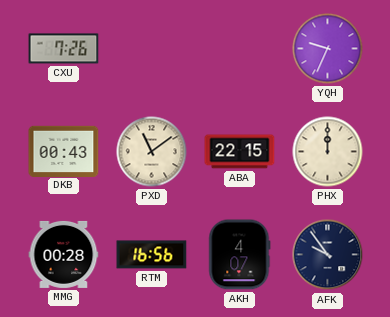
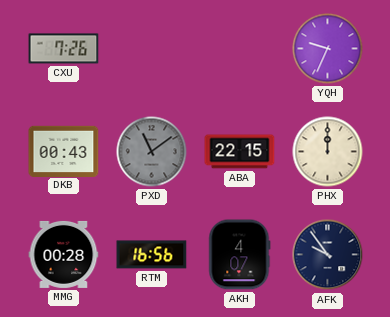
PXD dial: cream -> grey
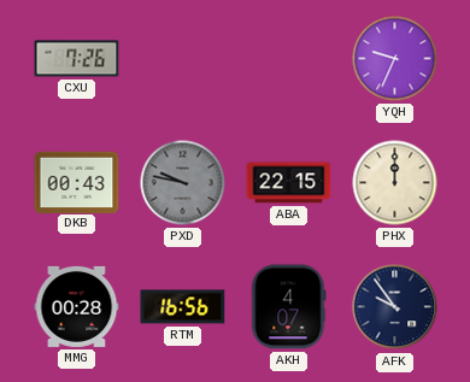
PXD: 11:09 -> 9:47
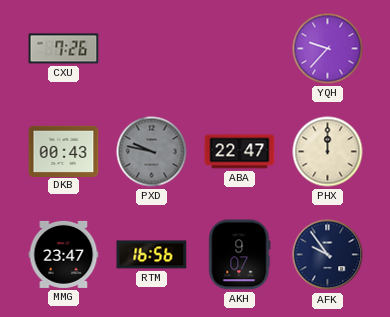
YQH: 9:34 -> 9:37
ABA: 22:15 -> 22:47
MMG: 00:28 -> 23:47
AKH: 4:07 -> 9:07
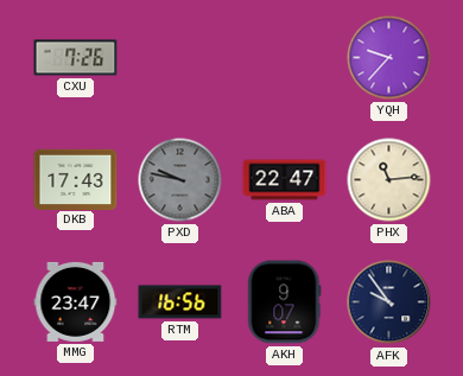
DKB: 00:43 -> 17:43
PHX: 12:00 -> 11:14
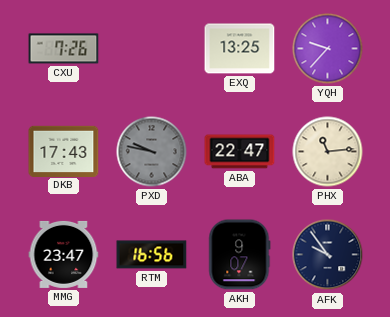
EXQ: none -> 13:25
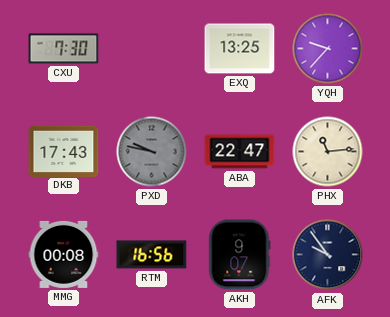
CXU: 7:26 -> 7:30
MMG: 23:47 -> 00:08
